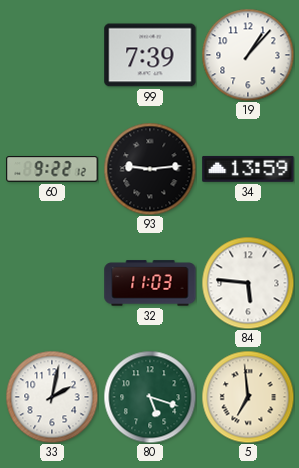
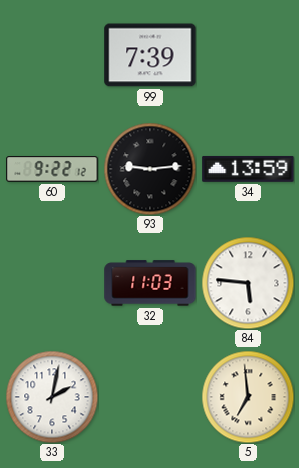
19: 1:07 -> none
80: 5:18 -> none
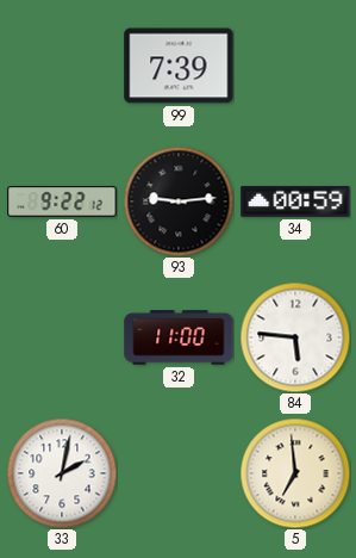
34: 13:59 -> 00:59
32: 11:03 -> 11:00
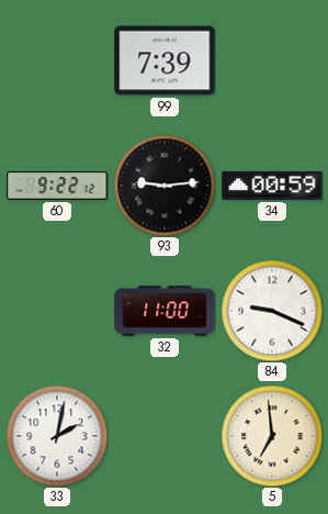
84: 5:46 -> 9:19
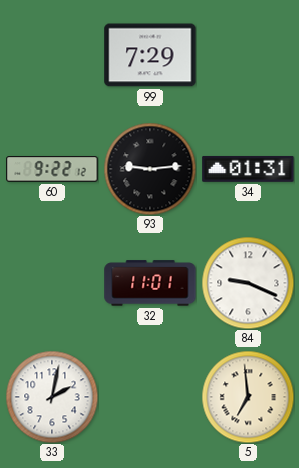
99: 7:39 -> 7:29
34: 00:59 -> 01:31
32: 11:00 -> 11:01
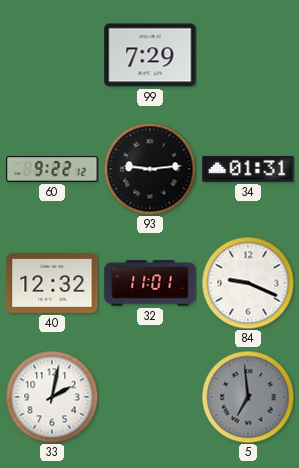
40: none -> 12:32
5 dial: cream -> grey
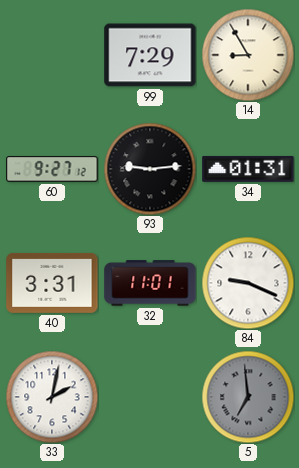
14: none -> 8:55
60: 9:22 -> 9:27
40: 12:32 -> 3:31
